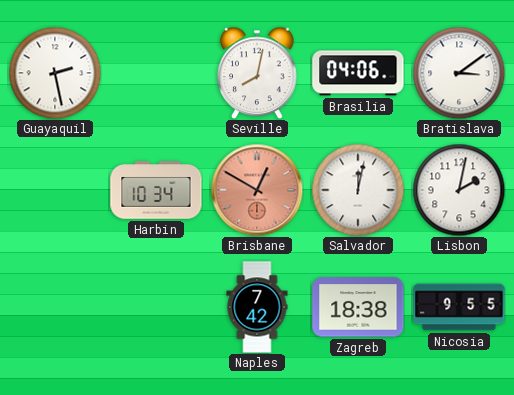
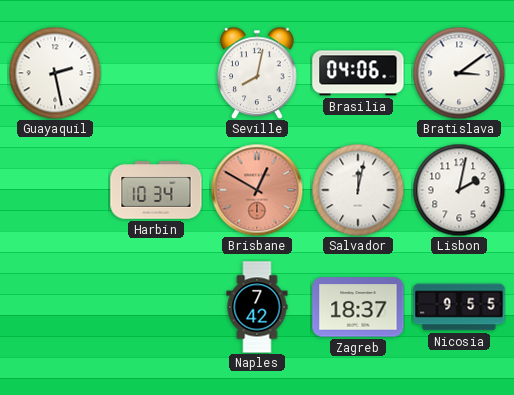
Zagreb: 18:38 -> 18:37
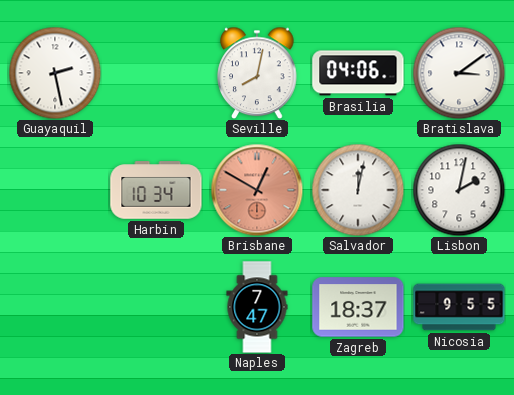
Naples: 7:42 -> 7:47
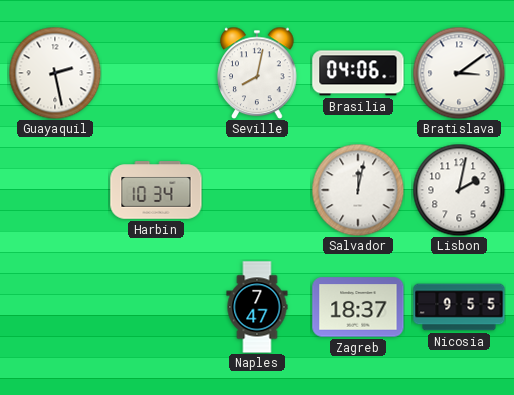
Brisbane: 12:50 -> none
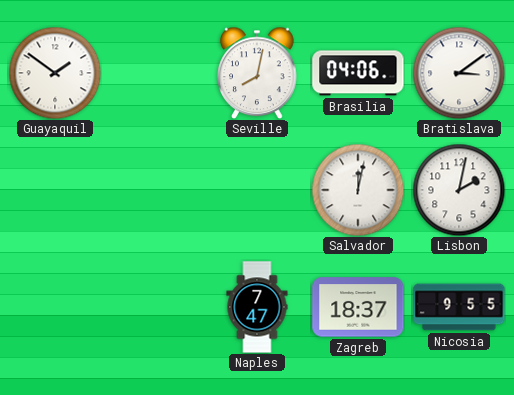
Guayaquil: 2:28 -> 1:51
Harbin: 10:34 -> none
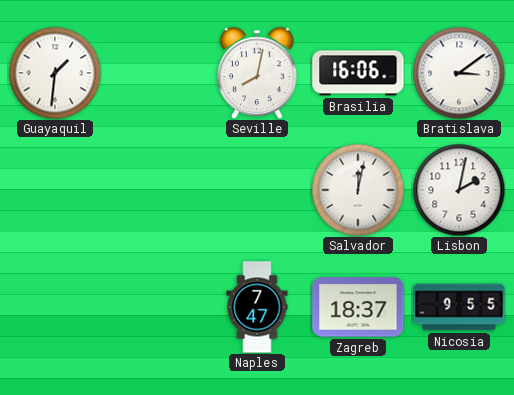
Guayaquil: 1:51 -> 1:31
Brasilia: 04:06 -> 16:06
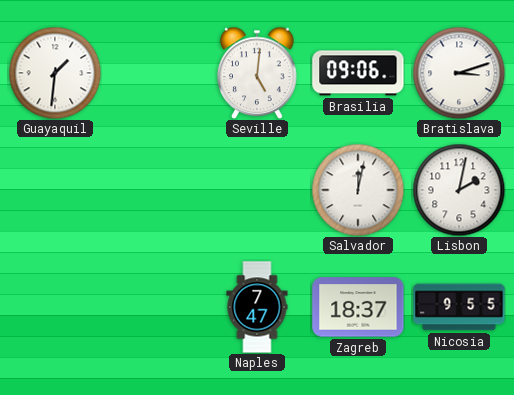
Seville: 8:02 -> 5:01
Brasilia: 16:06 -> 09:06
Bratislava: 3:09 -> 3:12
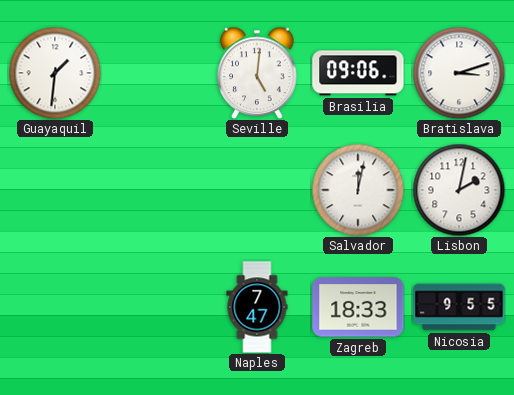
Zagreb: 18:37 -> 18:33
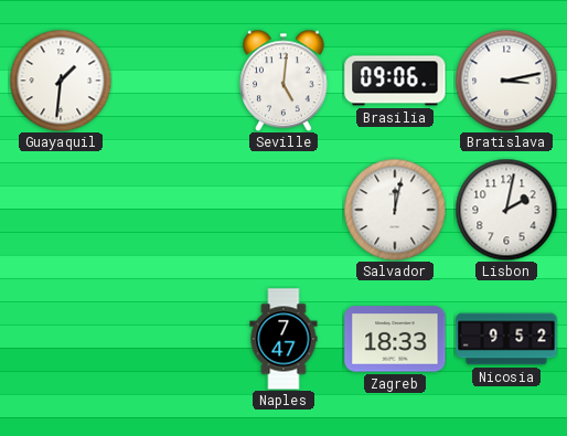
Bratislava: 3:12 -> 3:13
Nicosia: 9:55 -> 9:52
